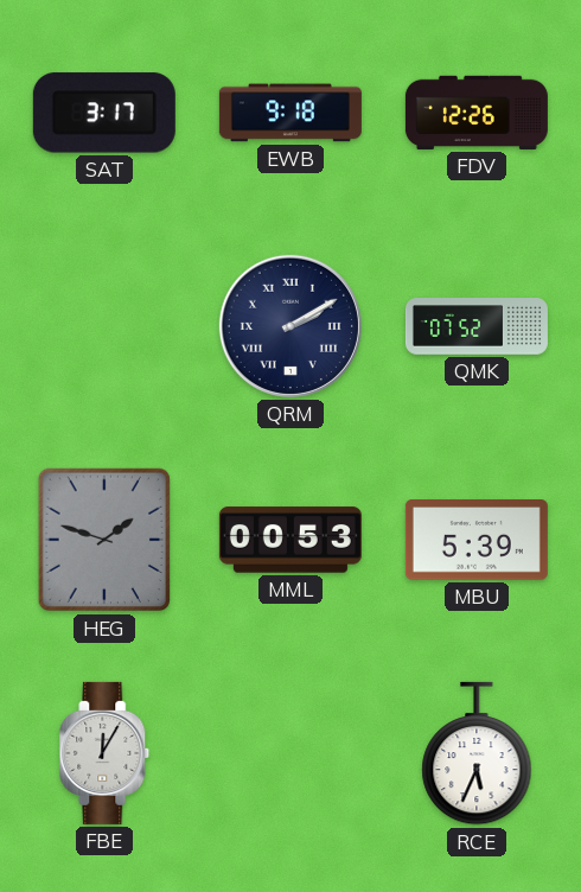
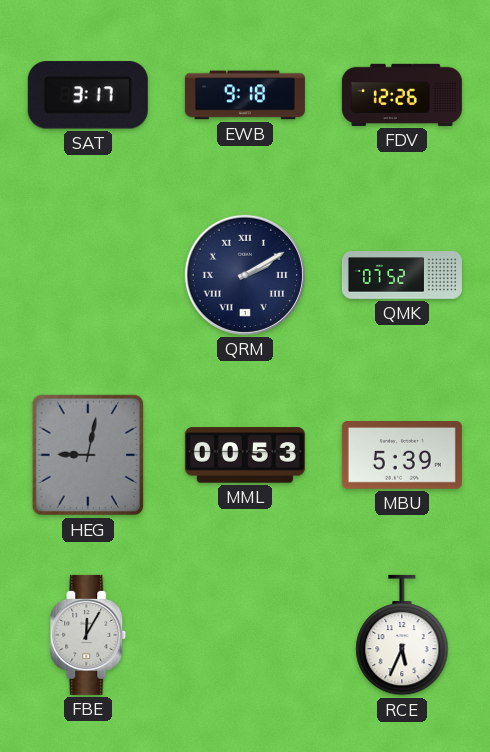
HEG: 1:48 -> 9:02
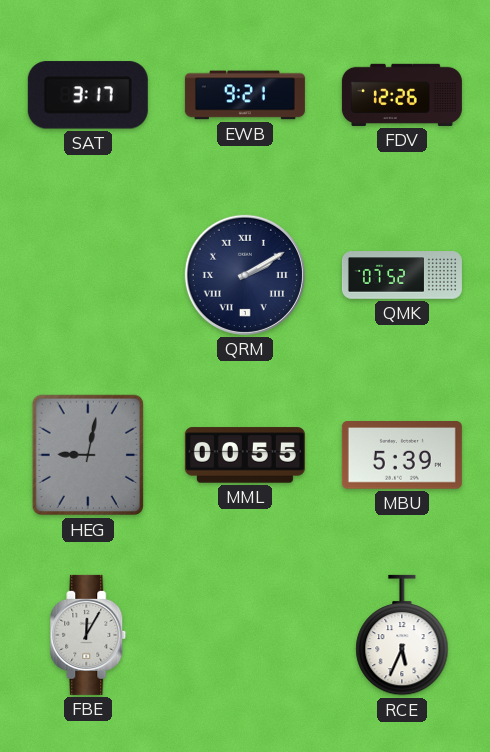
EWB: 9:18 -> 9:21
MML: 00:53 -> 00:55
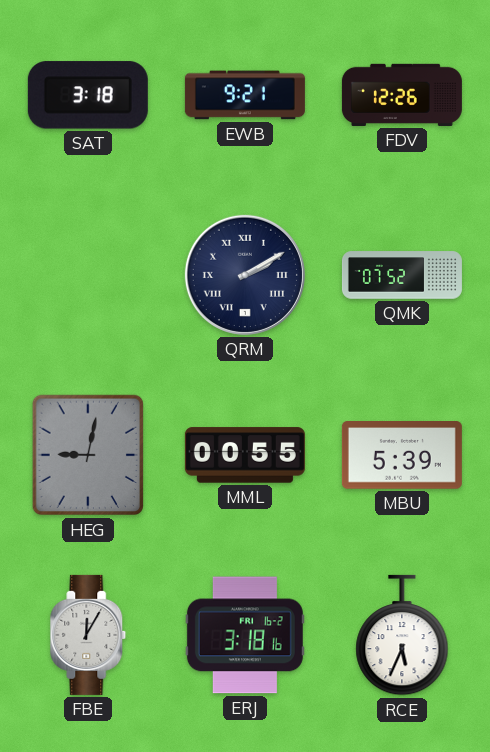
SAT: 3:17 -> 3:18
ERJ: none -> 3:18
